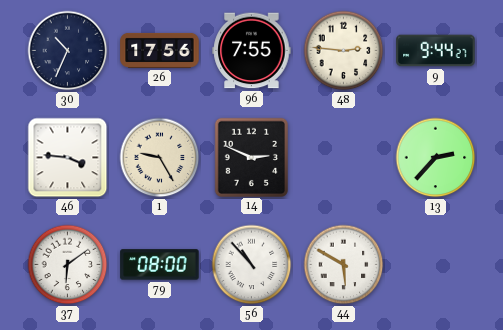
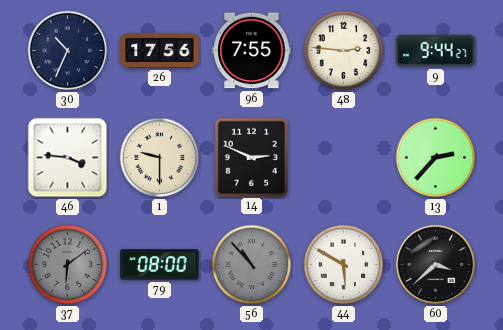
1: 9:25 -> 9:30
37 dial: white -> grey
56 dial: white -> grey
60: none -> 3:38
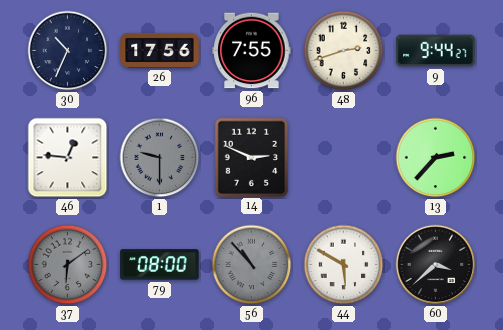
48: 2:46 -> 2:42
46: 3:46 -> 12:46
1 dial: cream -> grey
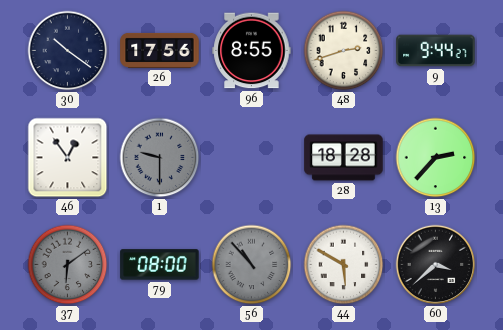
30: 10:34 -> 10:21
96: 7:55 -> 8:55
46: 12:46 -> 12:54
14: 2:49 -> none
28: none -> 18:28
